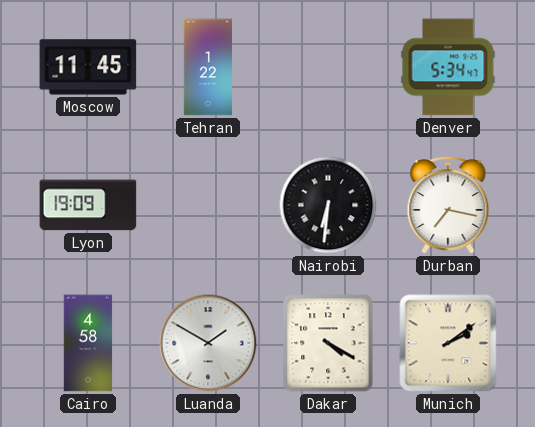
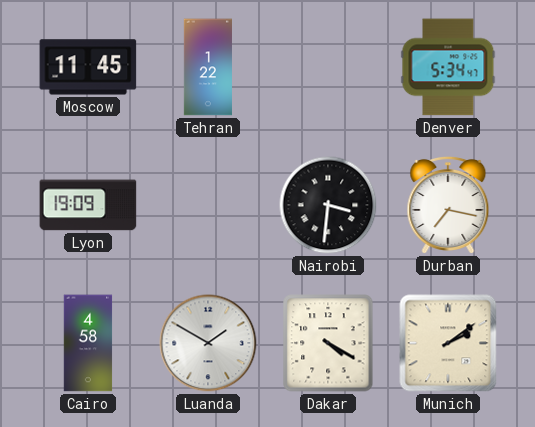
Nairobi: 6:31 -> 3:31
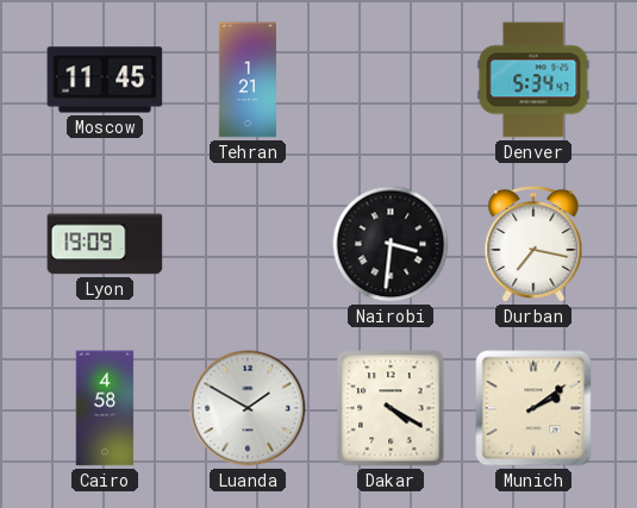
Tehran: 1:22 -> 1:21
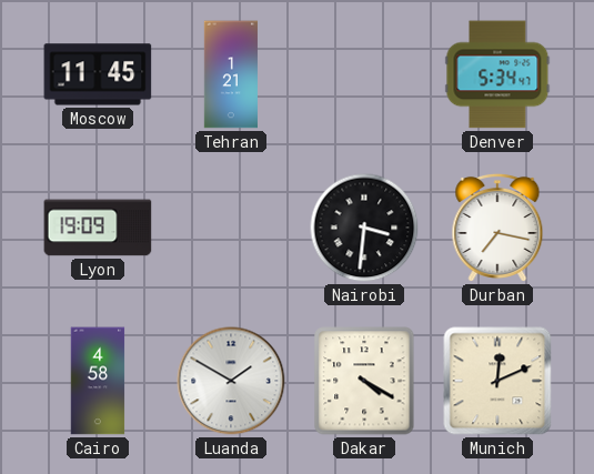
Munich: 2:09 -> 12:11
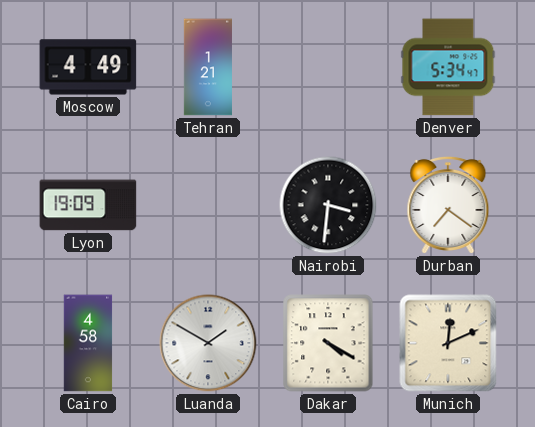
Moscow: 11:45 -> 4:49
Durban: 7:17 -> 7:21
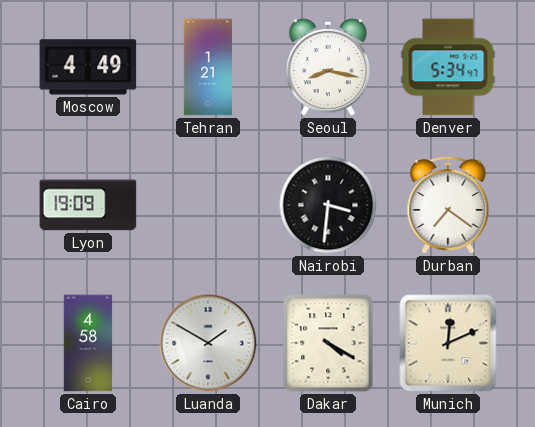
Seoul: none -> 8:17
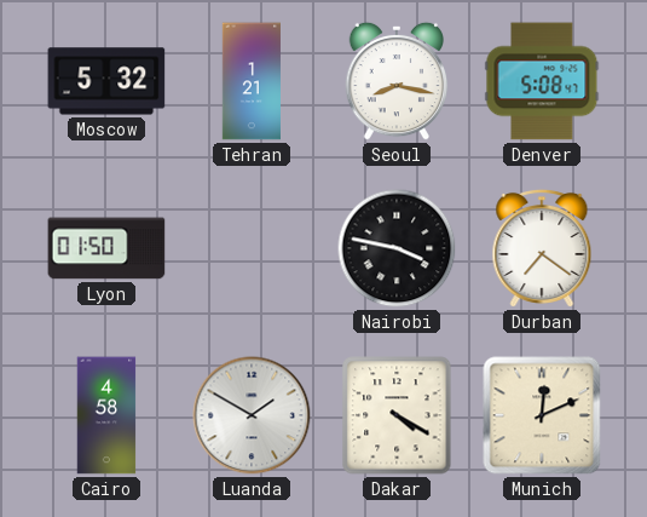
Moscow: 4:49 -> 5:32
Denver: 5:34 -> 5:08
Lyon: 19:09 -> 01:50
Nairobi: 3:31 -> 3:47
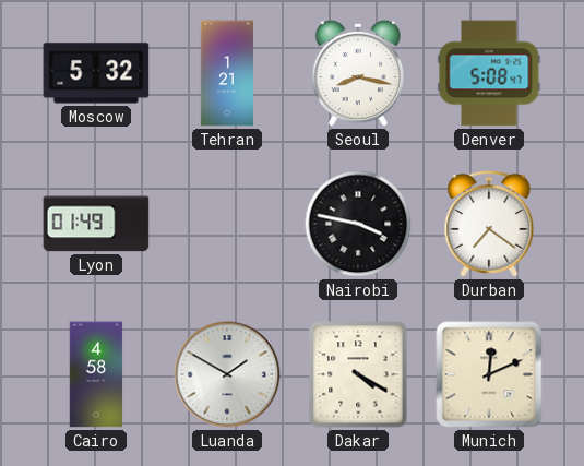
Lyon: 01:50 -> 01:49
